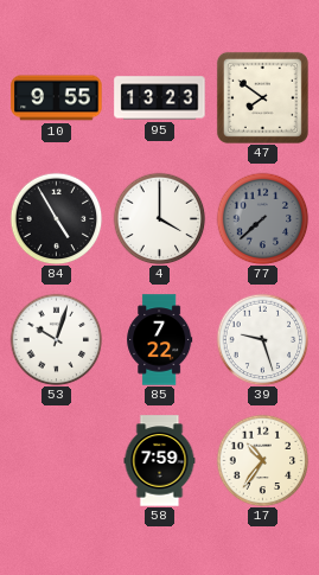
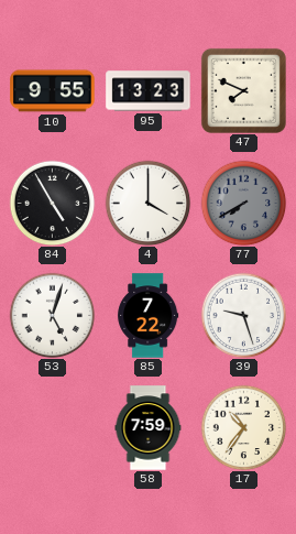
47: 7:51 -> 7:49
77: 7:38 -> 7:40
53: 10:03 -> 5:03
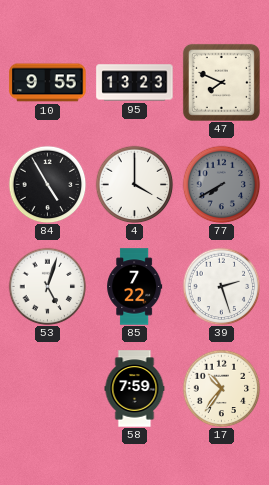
39: 9:27 -> 2:27
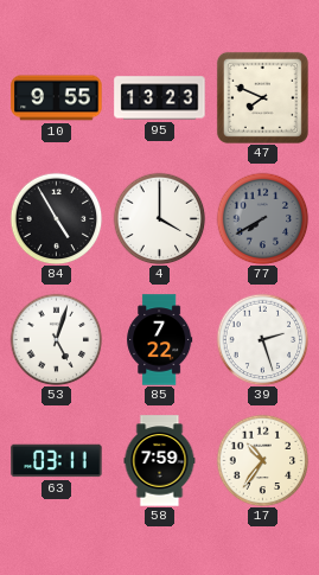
63: none -> 03:11
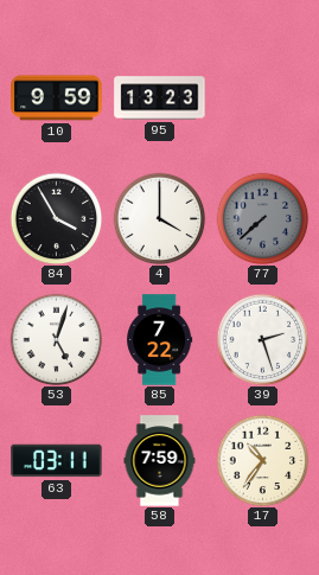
10: 9:55 -> 9:59
47: 7:49 -> none
84: 4:55 -> 3:55
77: 7:40 -> 7:38
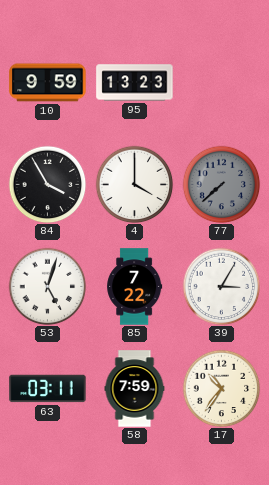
39: 2:27 -> 3:05
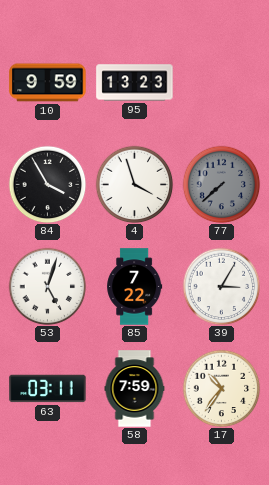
4: 4:00 -> 3:57
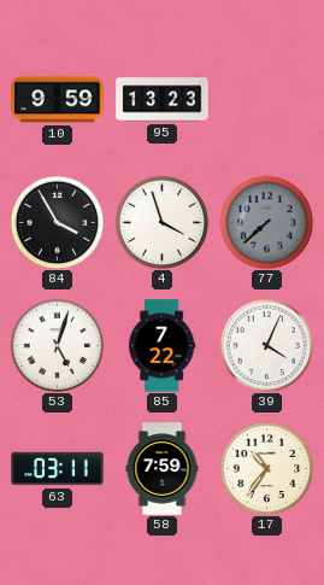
39: 3:05 -> 4:04
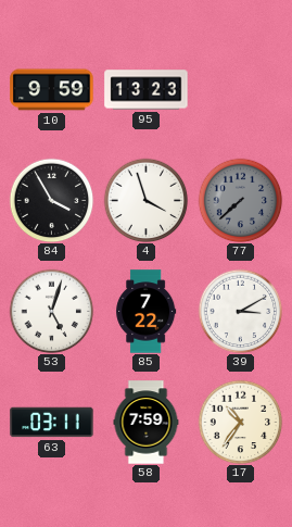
39: 4:04 -> 3:10
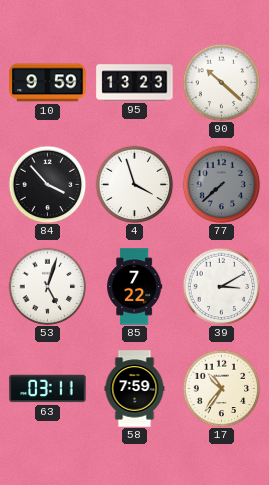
90: none -> 10:22
84: 3:55 -> 3:53
